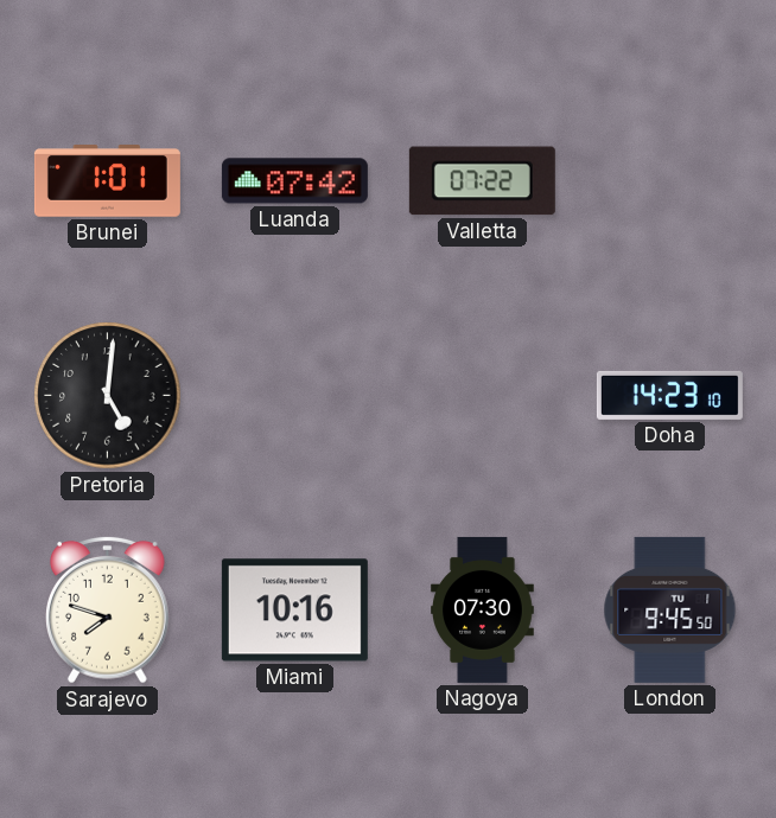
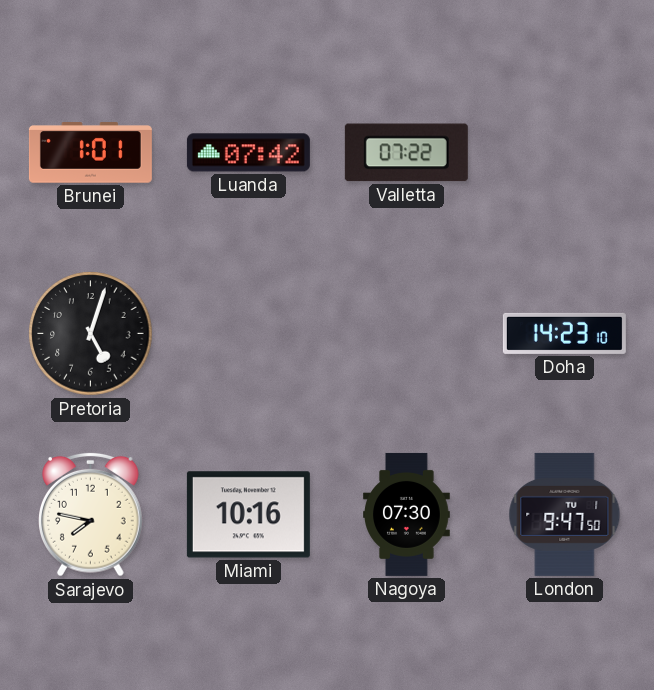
Pretoria: 5:01 -> 5:03
Sarajevo: 7:48 -> 7:47
London: 9:45 -> 9:47
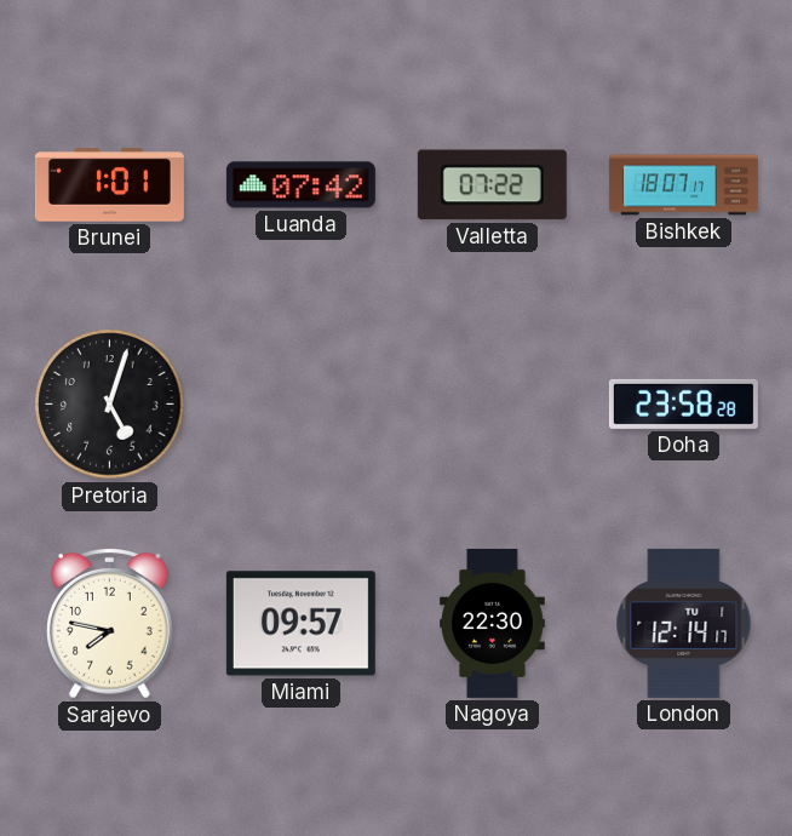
Bishkek: none -> 18:07
Doha: 14:23 -> 23:58
Miami: 10:16 -> 09:57
Nagoya: 07:30 -> 22:30
London: 9:47 -> 12:14
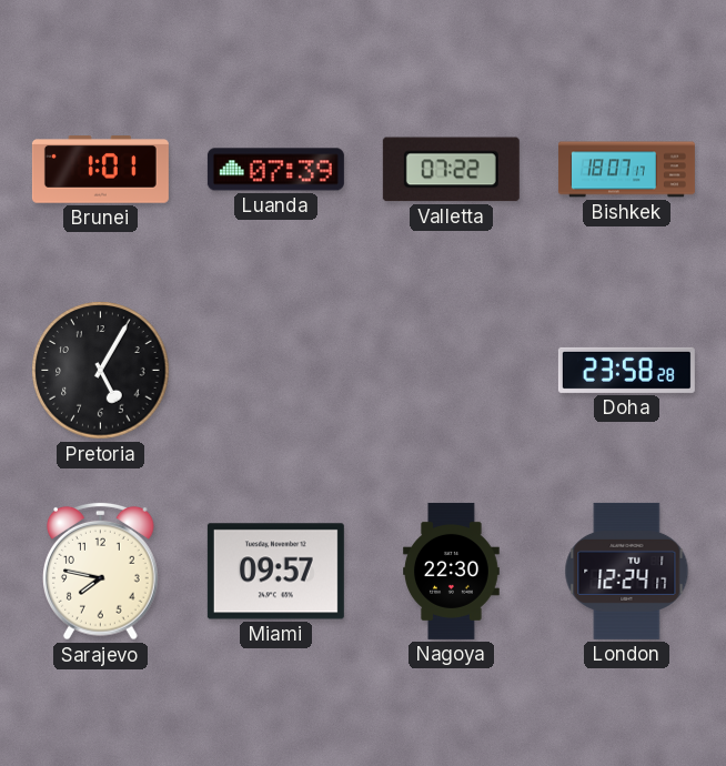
Luanda: 07:42 -> 07:39
Pretoria: 5:03 -> 5:05
London: 12:14 -> 12:24
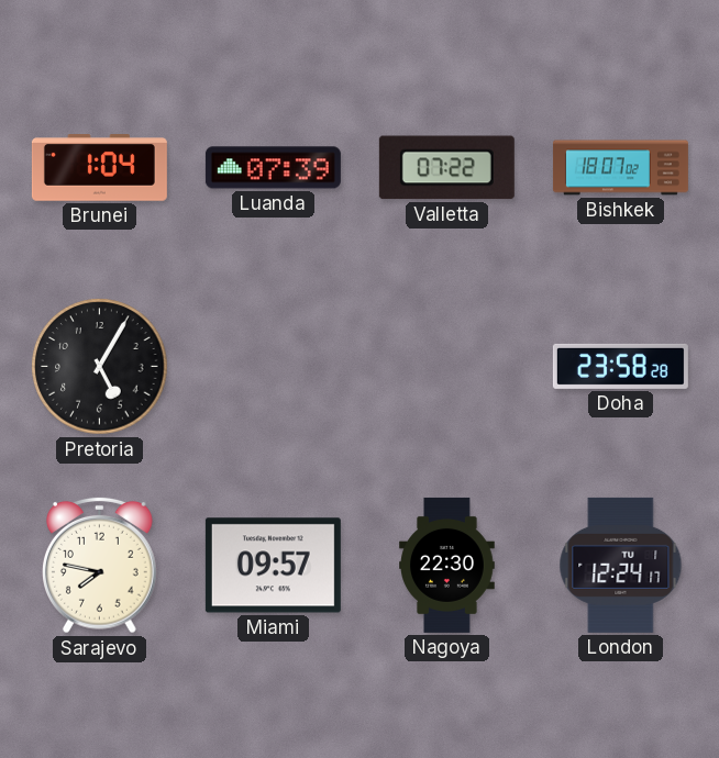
Brunei: 1:01 -> 1:04
Bishkek: 18:07:17 -> 18:07:02
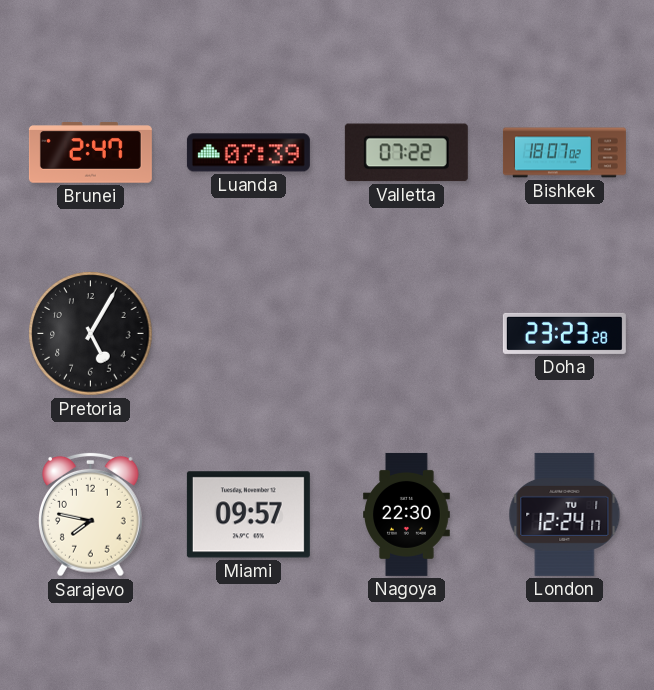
Brunei: 1:04 -> 2:47
Doha: 23:58 -> 23:23
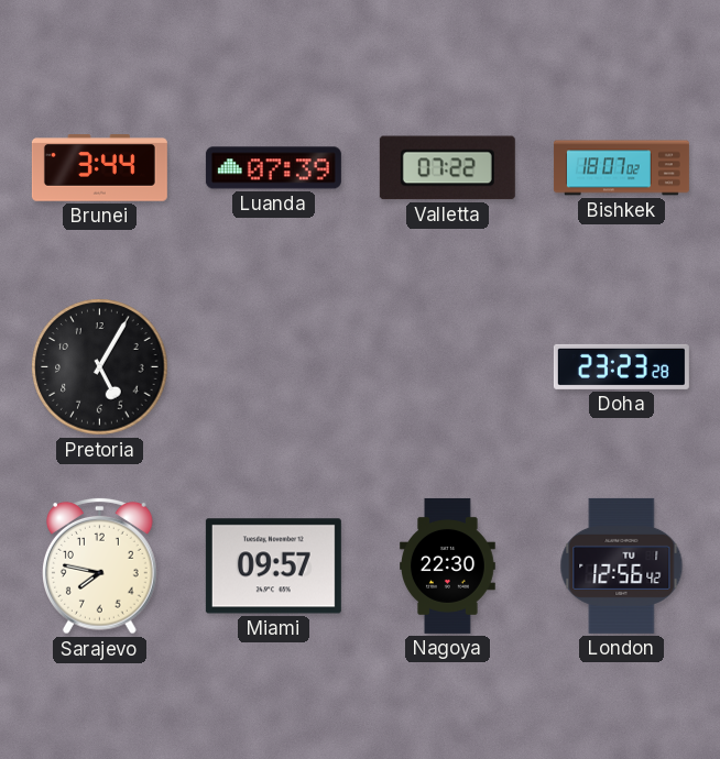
Brunei: 2:47 -> 3:44
London: 12:24 -> 12:56
